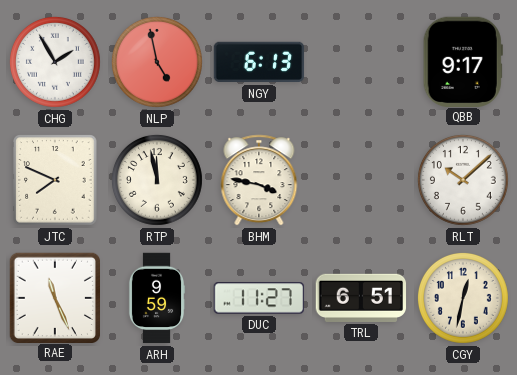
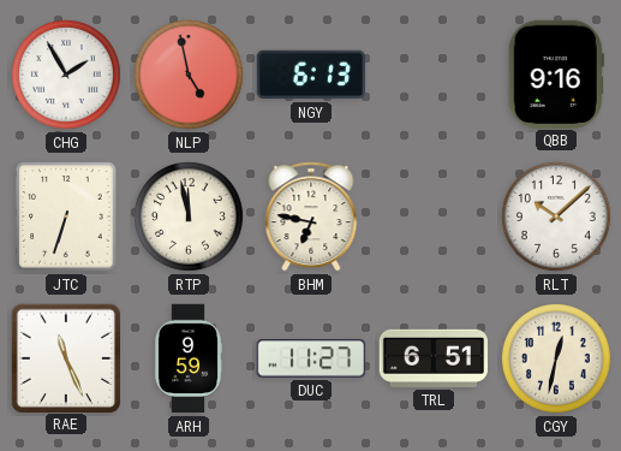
QBB: 9:17 -> 9:16
JTC: 7:49 -> 6:33
BHM: 3:47 -> 6:47
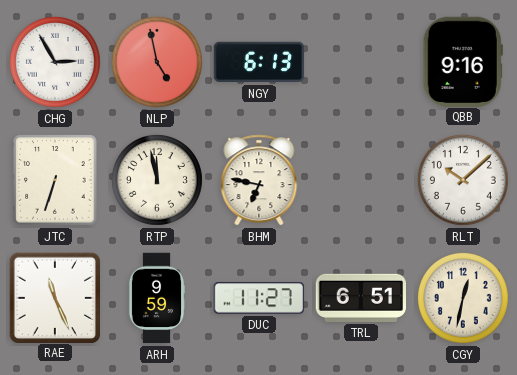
CHG: 1:55 -> 2:55
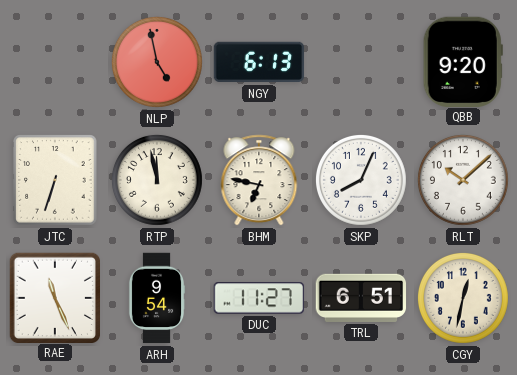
CHG: 2:55 -> none
QBB: 9:16 -> 9:20
SKP: none -> 8:04
ARH: 9:59 -> 9:54
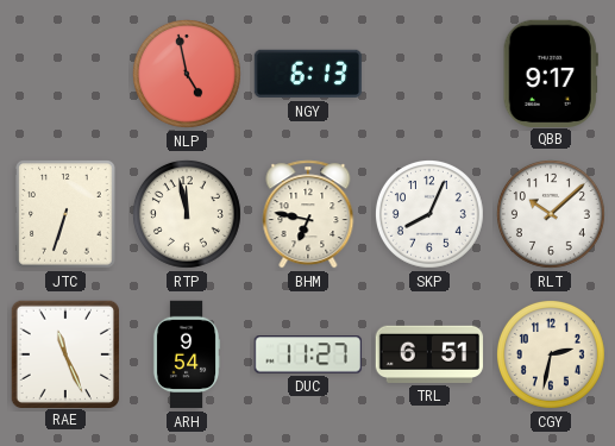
QBB: 9:20 -> 9:17
CGY: 12:32 -> 2:32
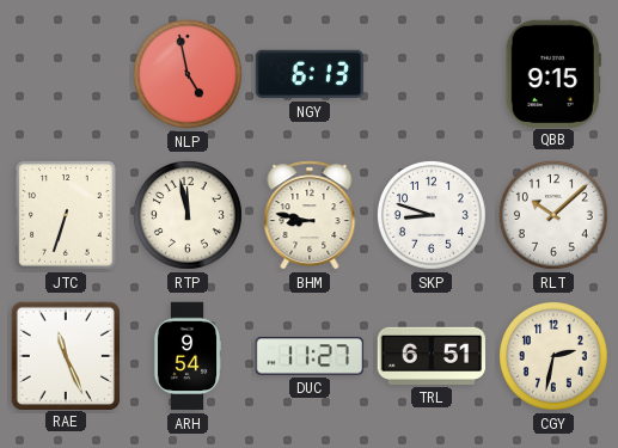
QBB: 9:17 -> 9:15
BHM: 6:47 -> 8:47
SKP: 8:04 -> 8:48
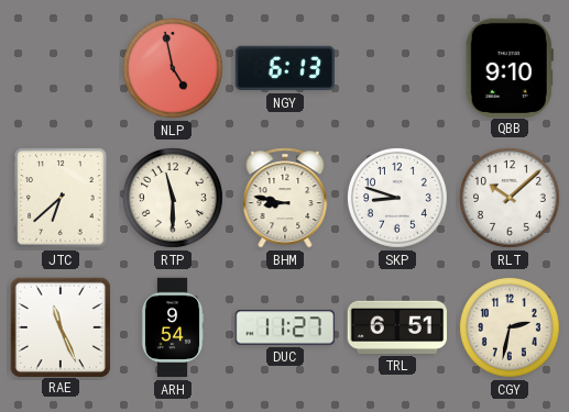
QBB: 9:15 -> 9:10
JTC: 6:33 -> 6:38
RTP: 11:58 -> 11:30
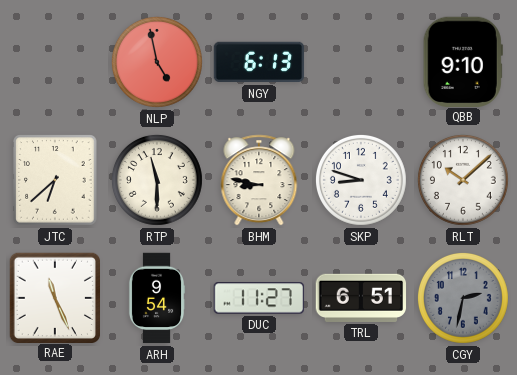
CGY dial: cream -> grey
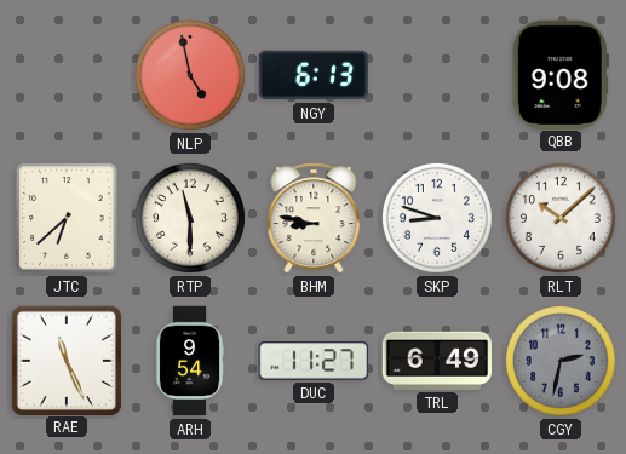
QBB: 9:10 -> 9:08
TRL: 6:51 -> 6:49
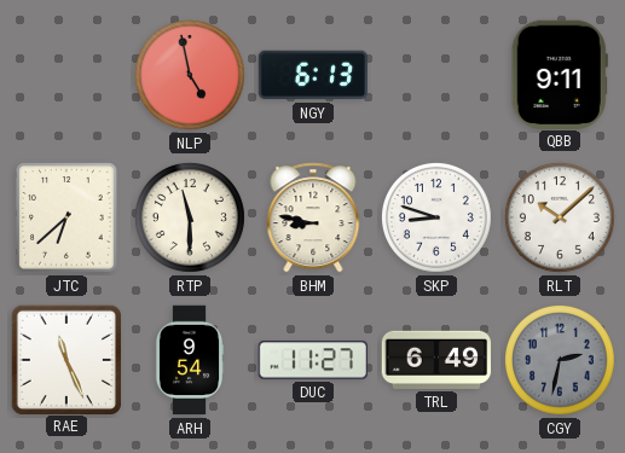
QBB: 9:08 -> 9:11
